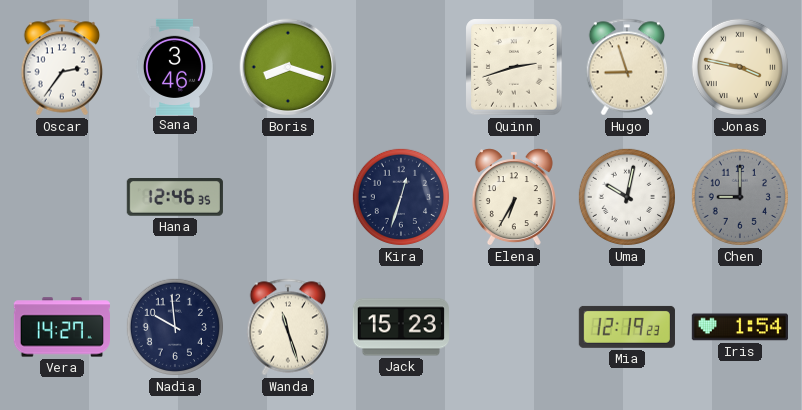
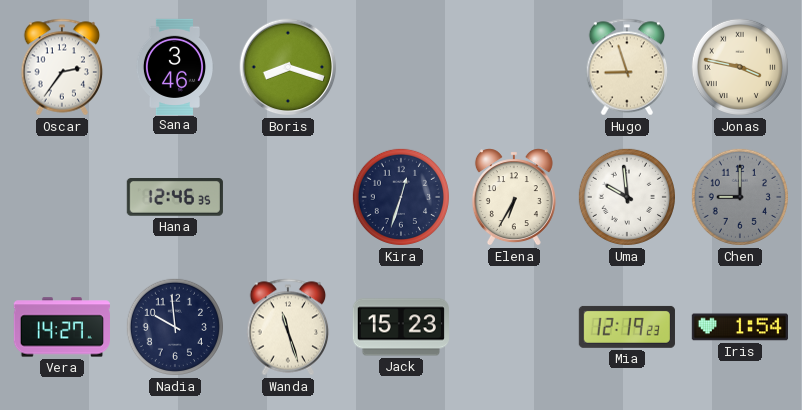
Quinn: 2:42 -> none
Uma: 10:02 -> 9:59
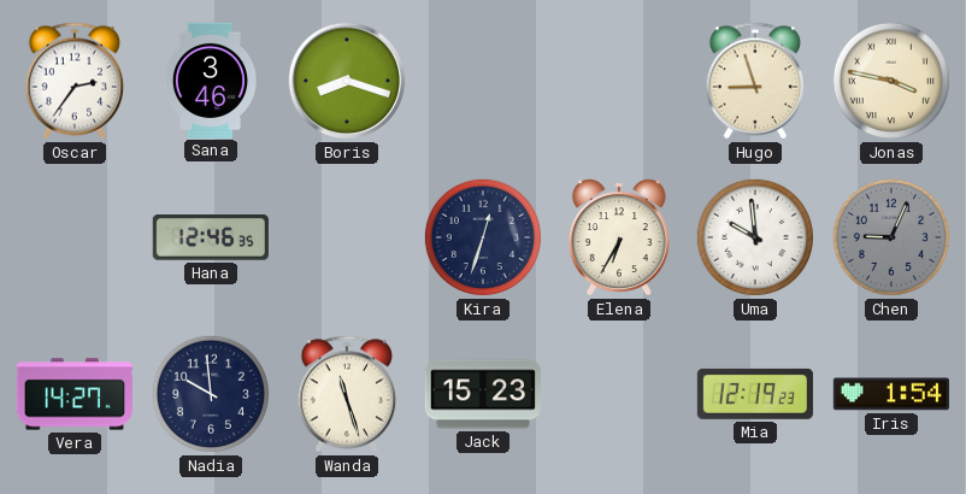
Chen: 9:00 -> 9:04
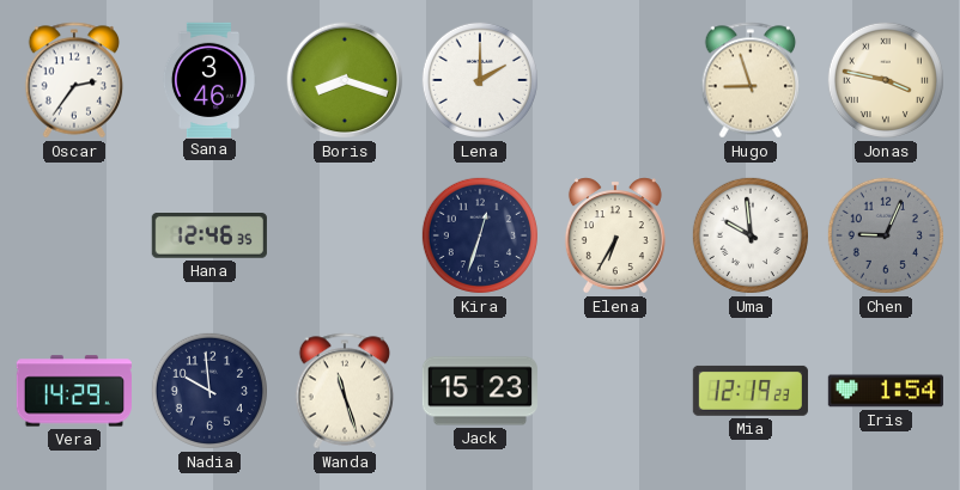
Lena: none -> 2:00
Vera: 14:27 -> 14:29
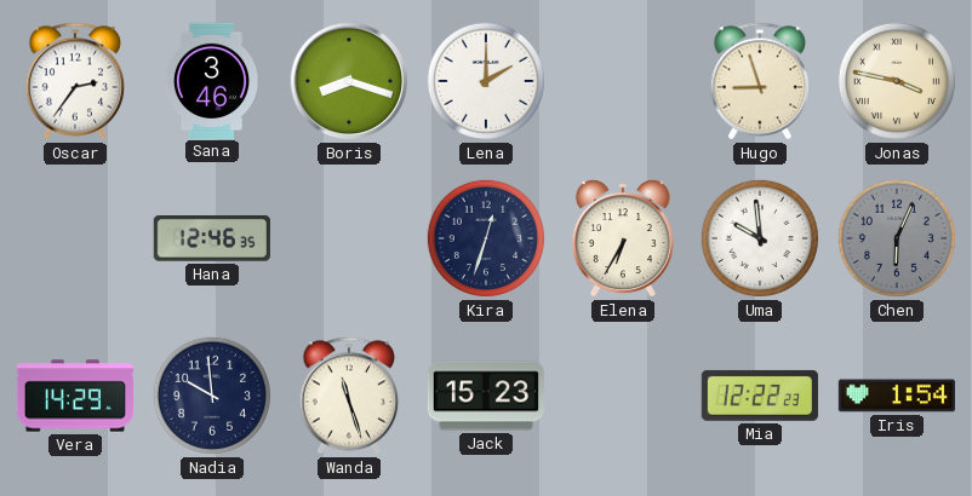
Chen: 9:04 -> 6:04
Mia: 12:19 -> 12:22
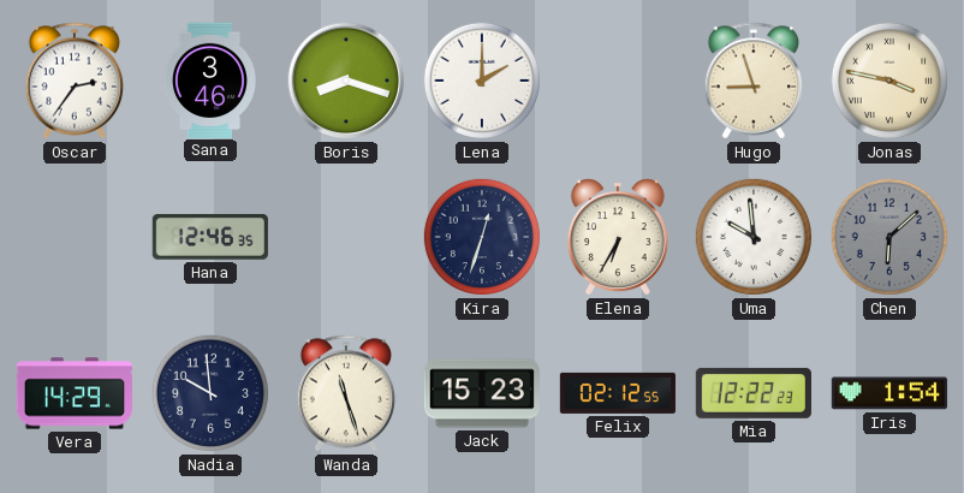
Chen: 6:04 -> 6:08
Felix: none -> 02:12
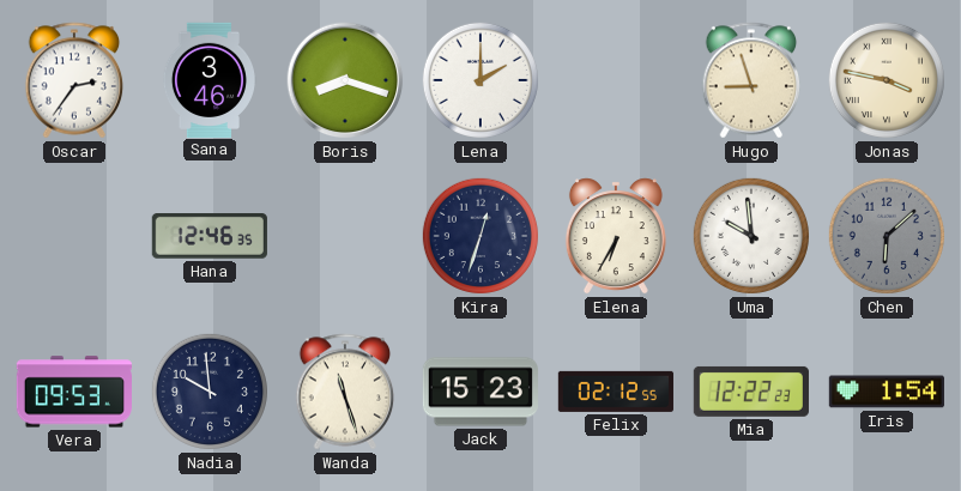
Vera: 14:29 -> 09:53
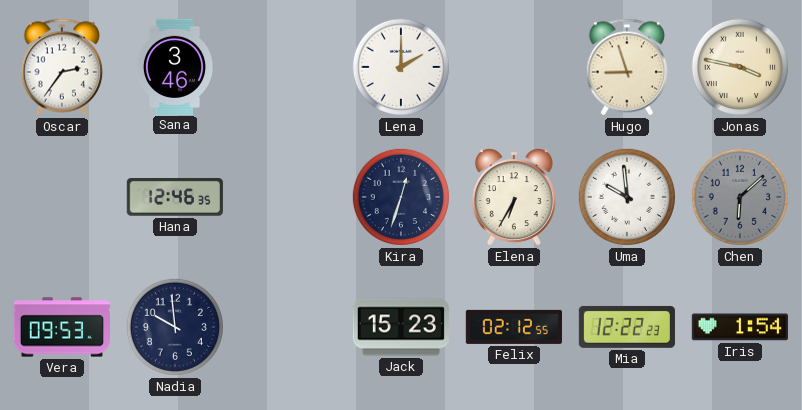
Boris: 8:18 -> none
Wanda: 11:27 -> none
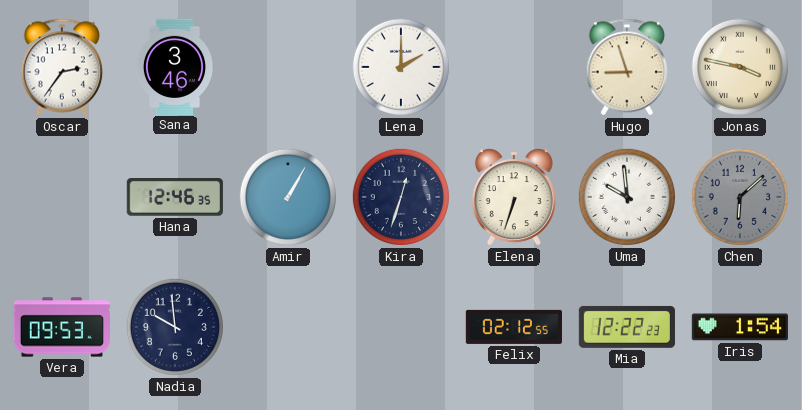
Amir: none -> 1:05
Elena: 6:35 -> 6:33
Jack: 15:23 -> none
